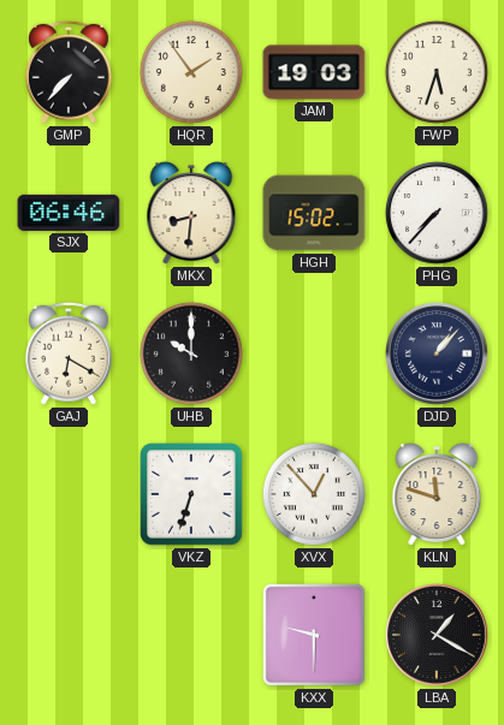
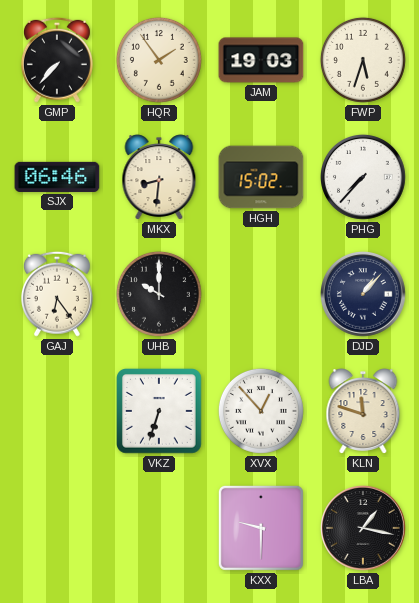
GAJ: 6:20 -> 6:24
LBA: 1:20 -> 1:17
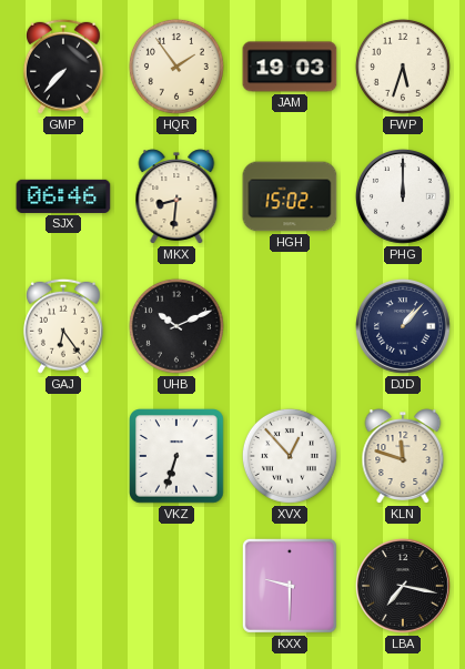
PHG: 7:37 -> 12:00
UHB: 10:00 -> 10:11
LBA: 1:17 -> 7:17
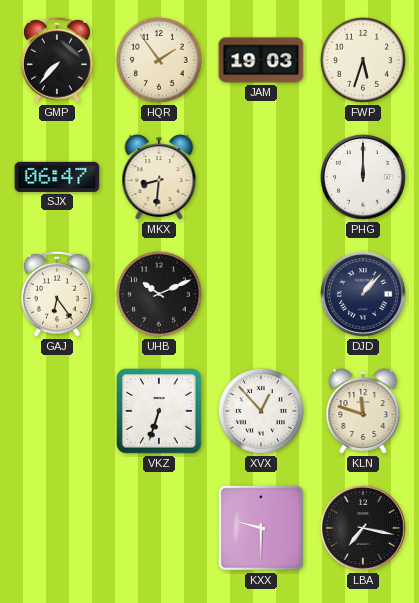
SJX: 06:46 -> 06:47
HGH: 15:02 -> none
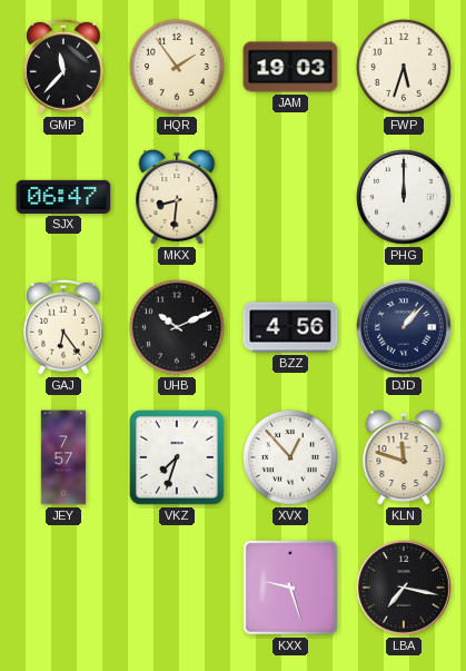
GMP: 7:37 -> 11:37
BZZ: none -> 4:56
JEY: none -> 7:57
VKZ: 6:33 -> 7:33
KXX: 9:30 -> 9:27
